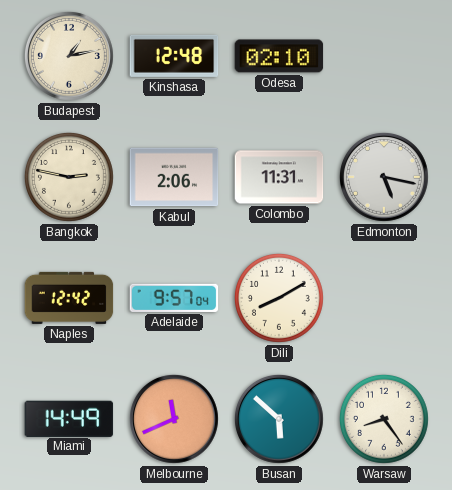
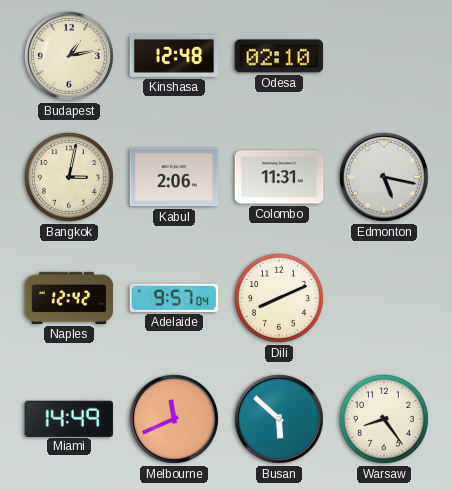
Bangkok: 2:47 -> 3:02
Dili: 8:10 -> 8:11
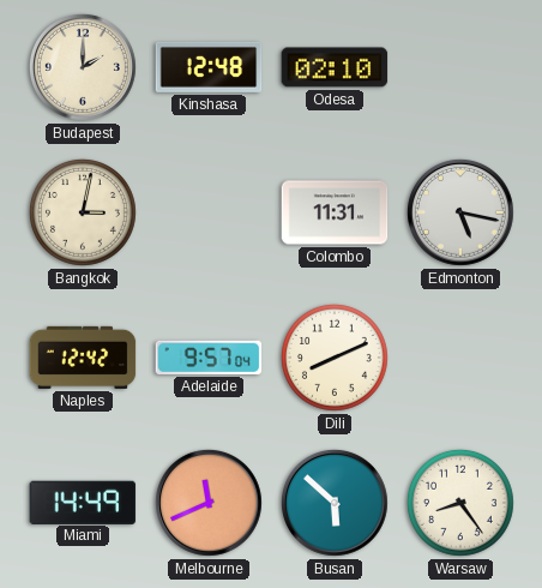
Budapest: 1:13 -> 2:00
Kabul: 2:06 -> none
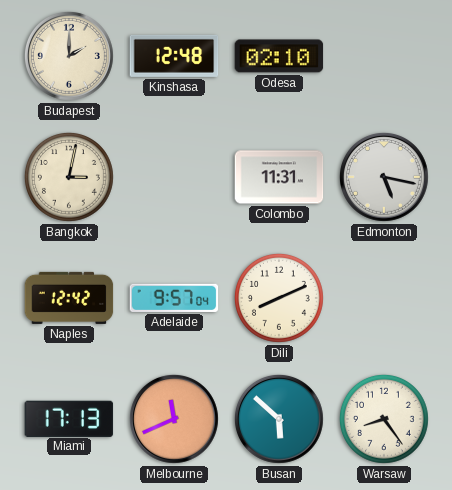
Miami: 14:49 -> 17:13
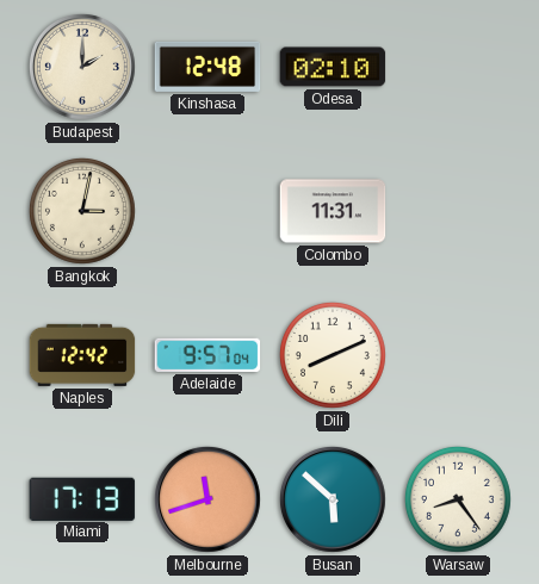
Edmonton: 5:17 -> none
Melbourne: 11:41 -> 11:42
